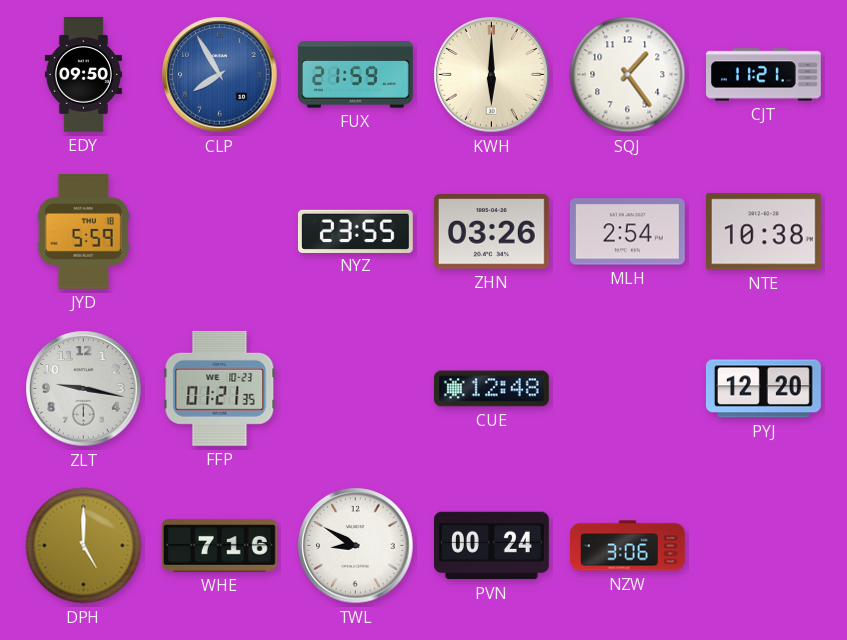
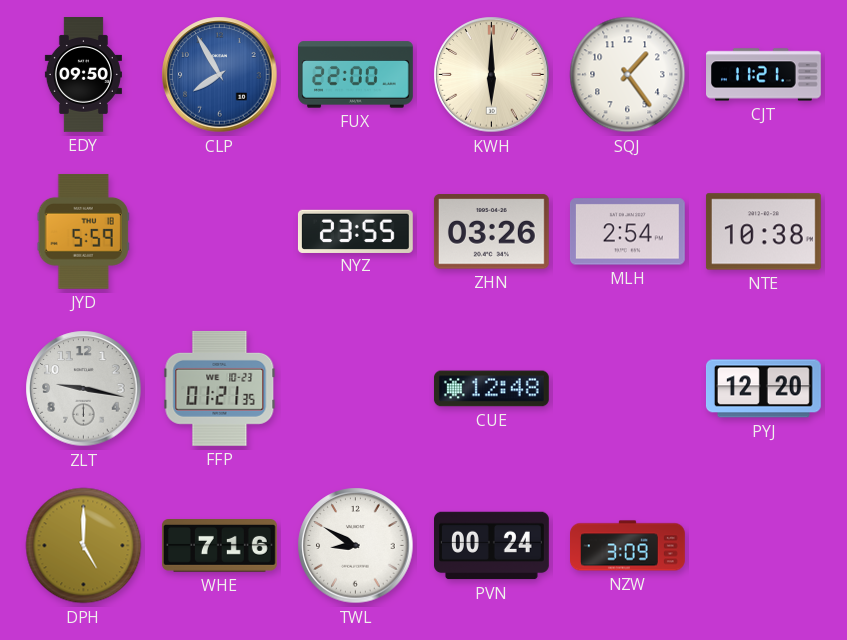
FUX: 21:59 -> 22:00
NZW: 3:06 -> 3:09
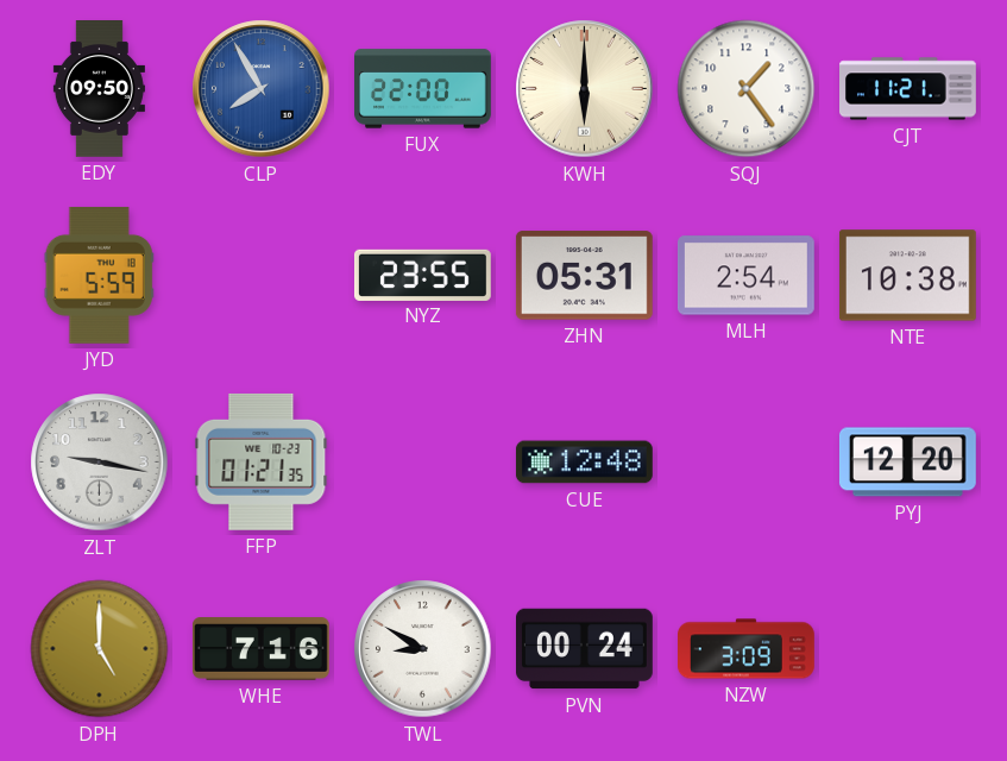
ZHN: 03:26 -> 05:31
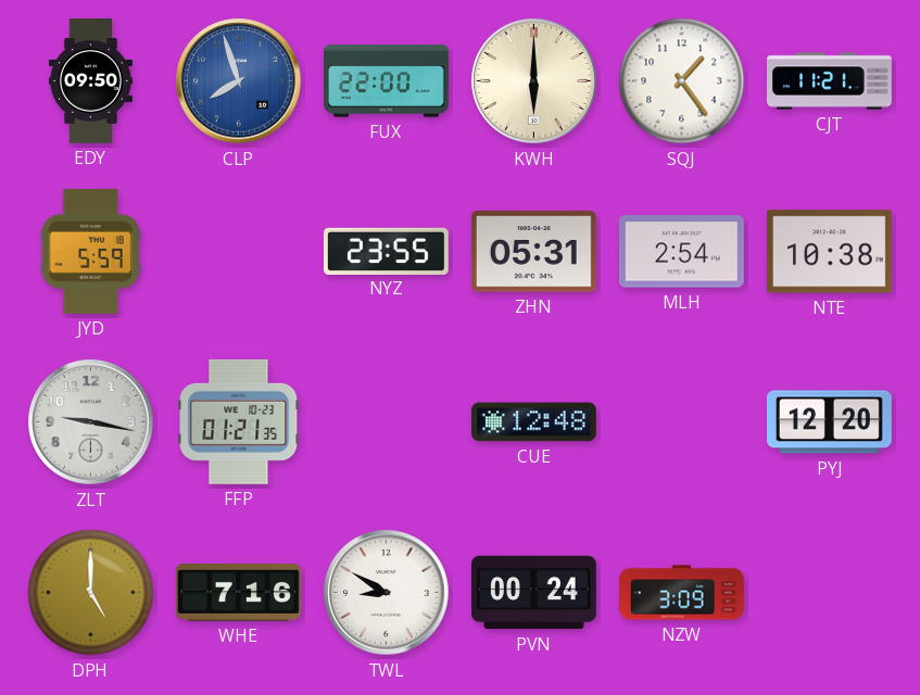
CLP: 7:55 -> 7:57
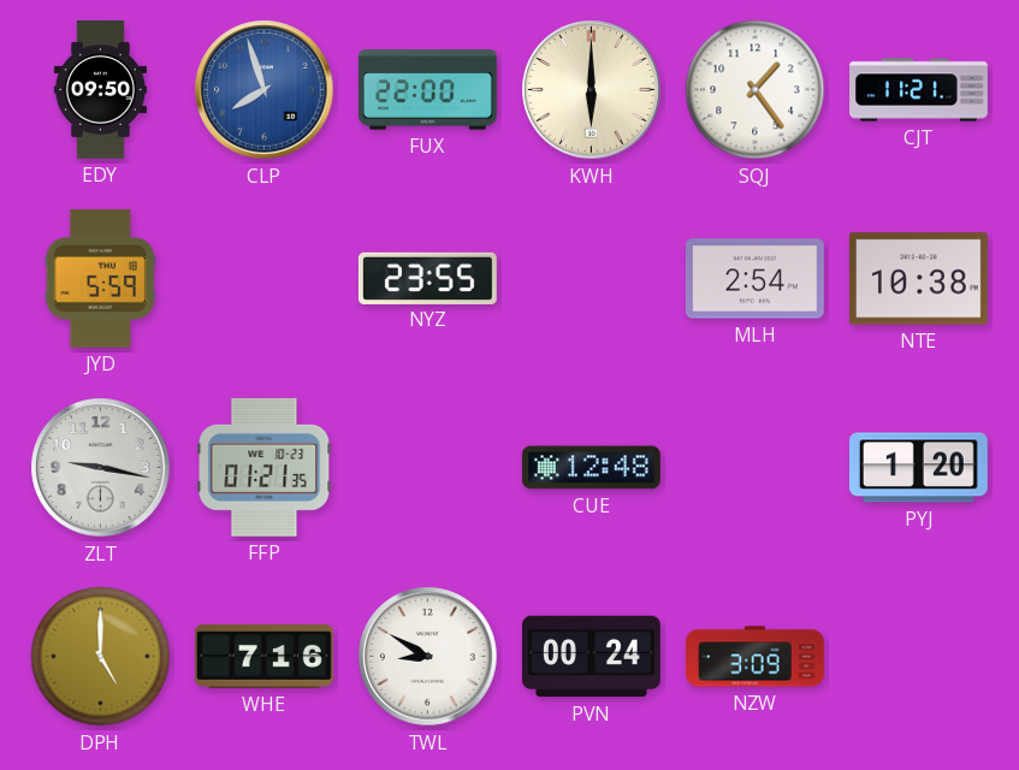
ZHN: 05:31 -> none
PYJ: 12:20 -> 1:20
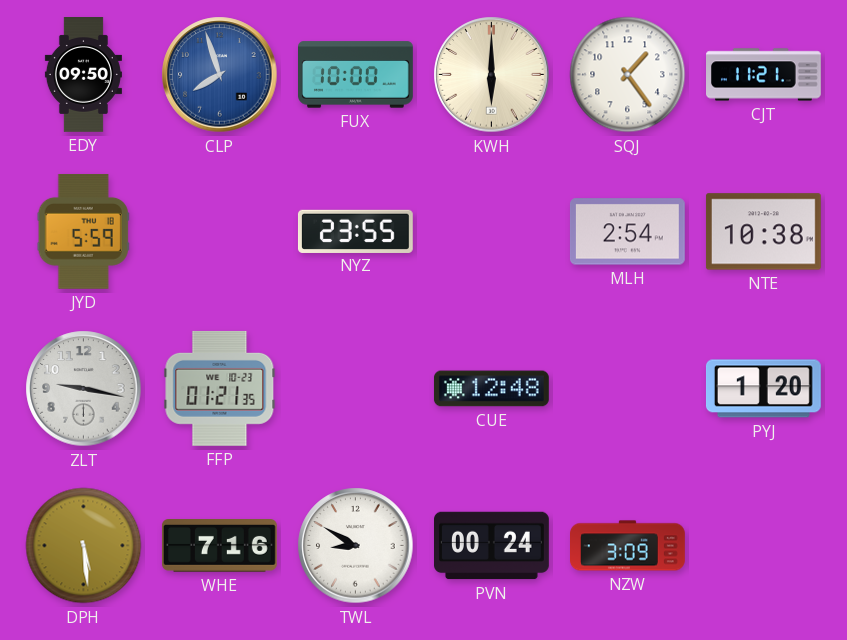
FUX: 22:00 -> 10:00
DPH: 5:00 -> 5:29
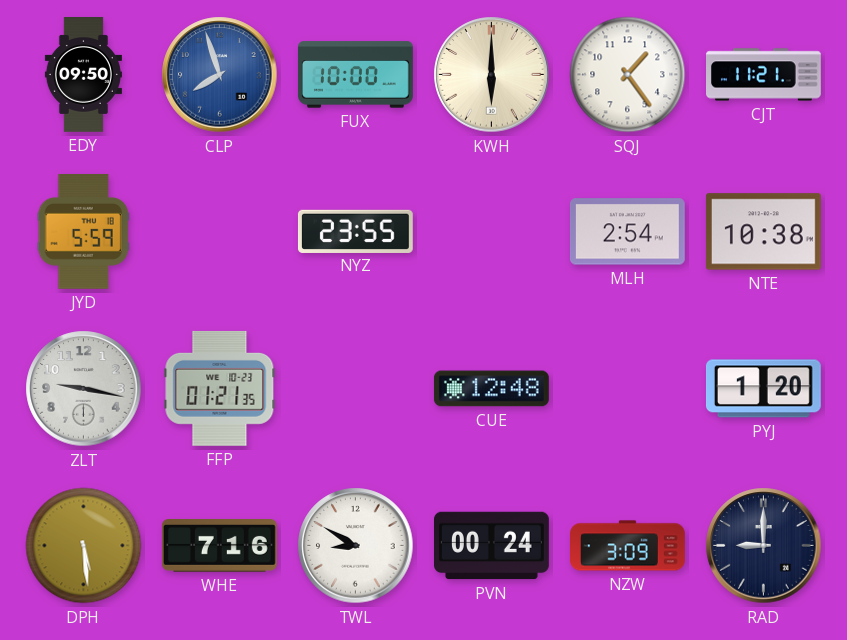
RAD: none -> 9:00
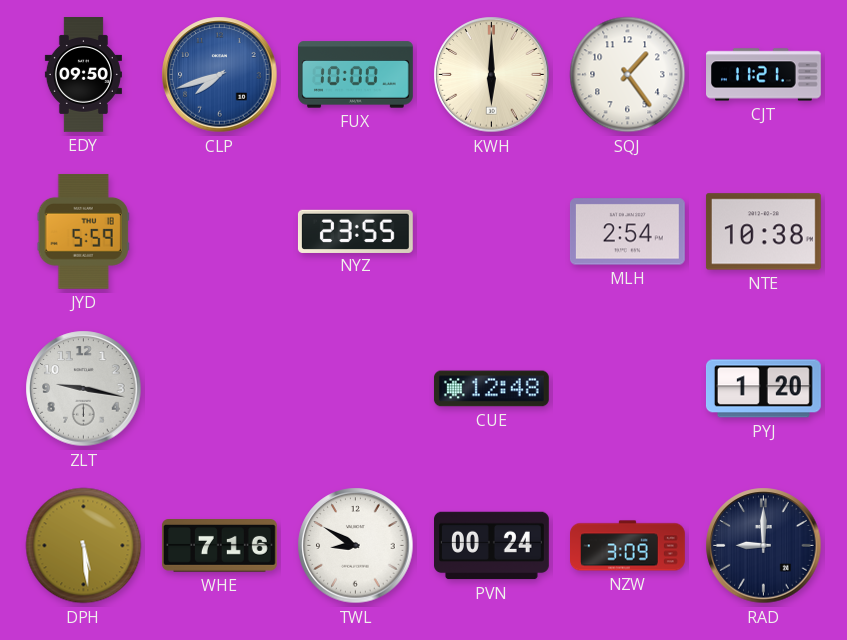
CLP: 7:57 -> 7:42
FFP: 01:21 -> none
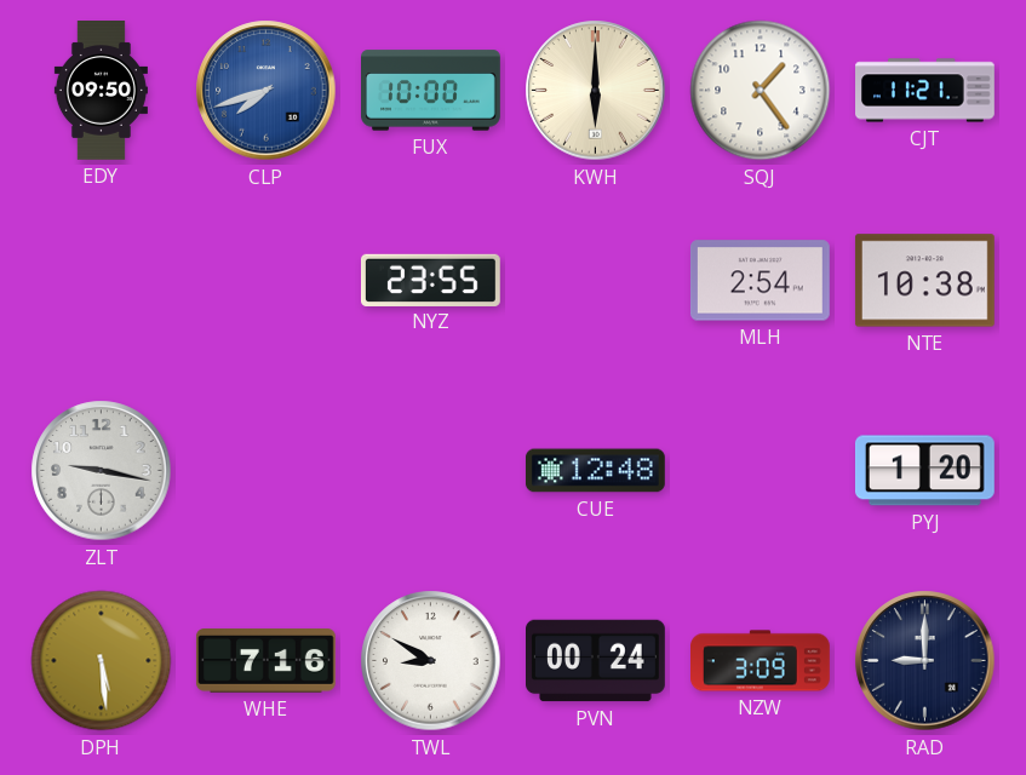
JYD: 5:59 -> none
